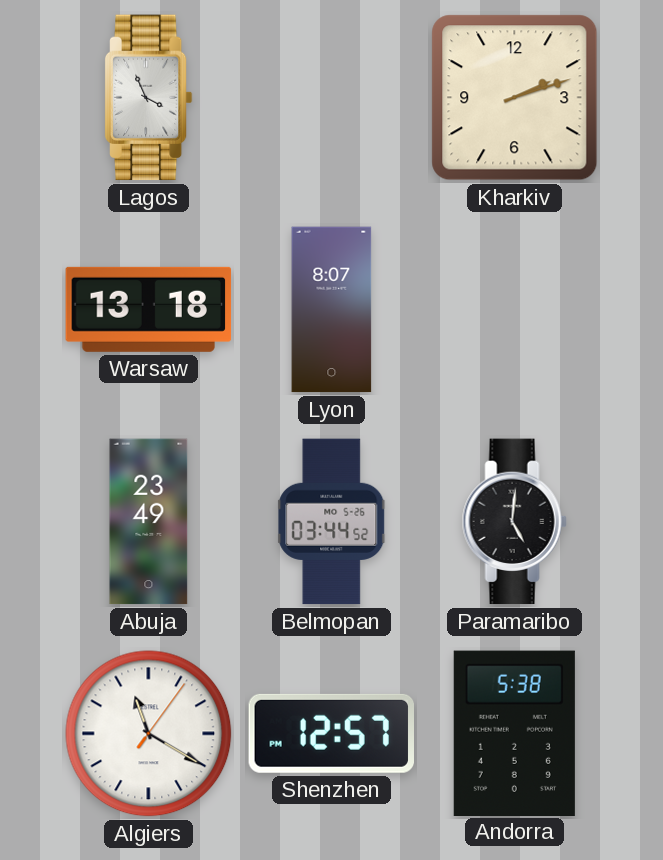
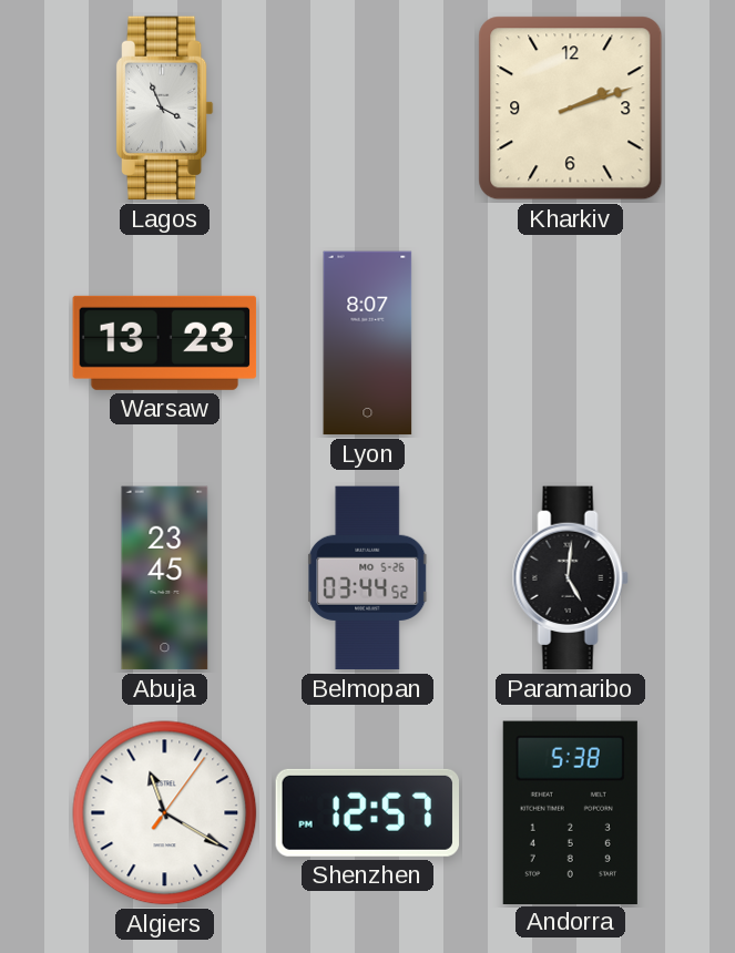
Warsaw: 13:18 -> 13:23
Abuja: 23:49 -> 23:45
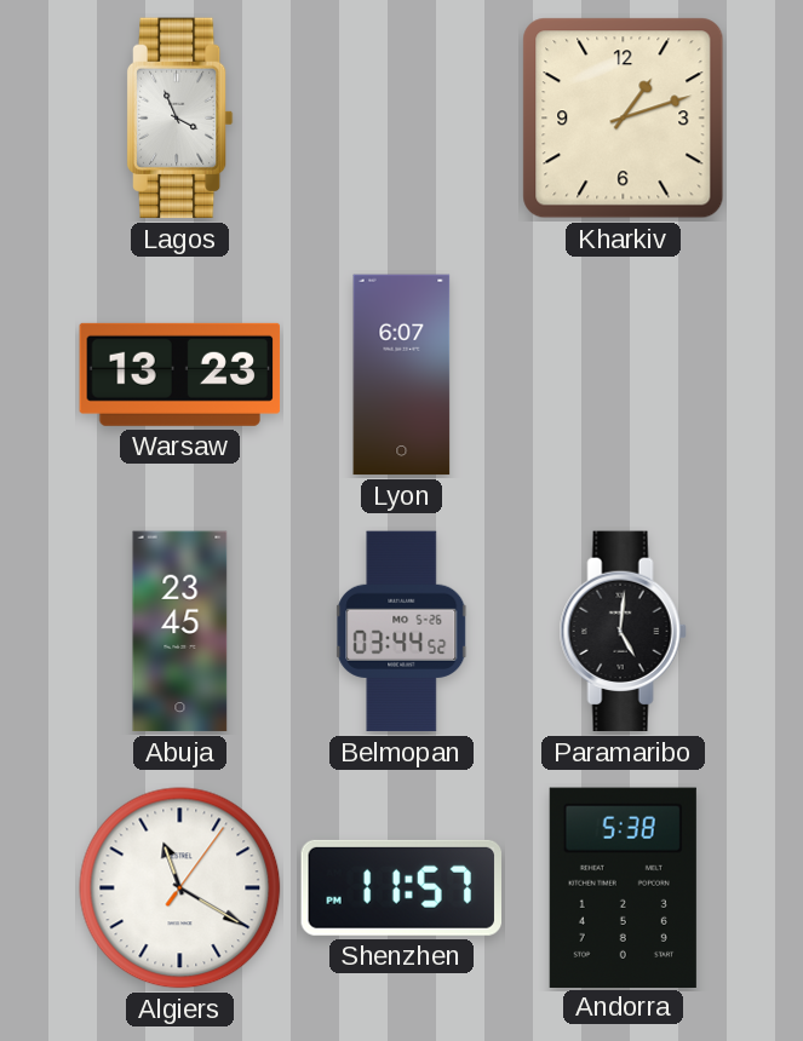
Kharkiv: 2:12 -> 1:12
Lyon: 8:07 -> 6:07
Shenzhen: 12:57 -> 11:57
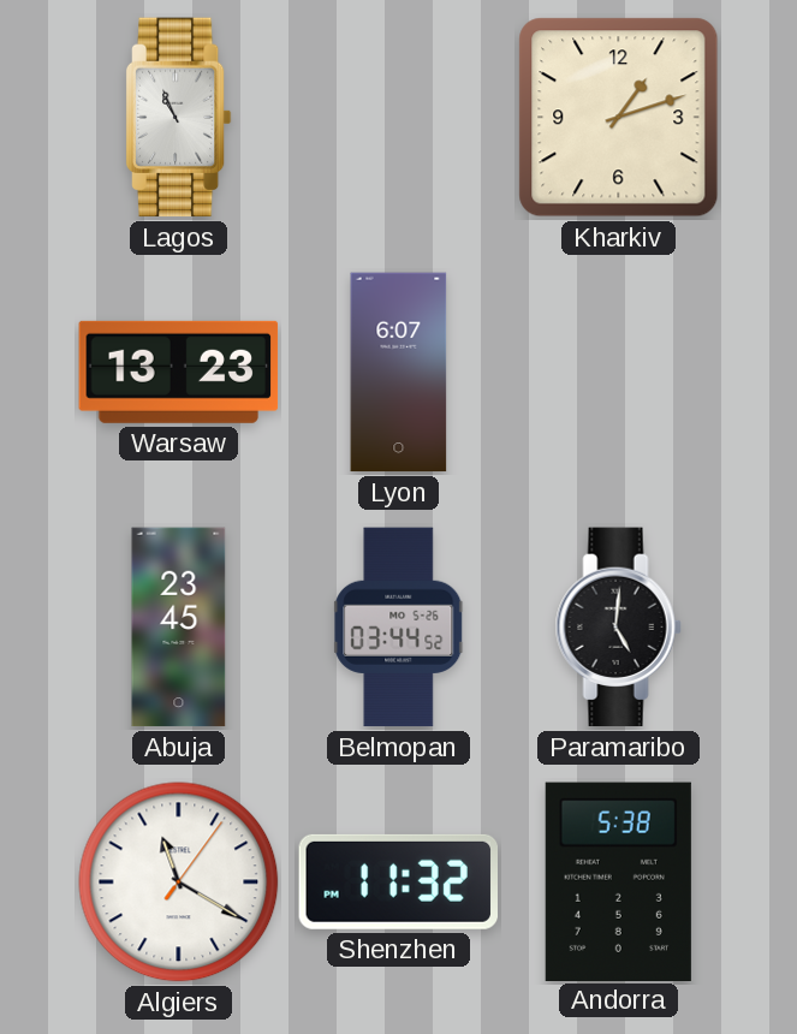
Lagos: 3:56 -> 10:56
Shenzhen: 11:57 -> 11:32
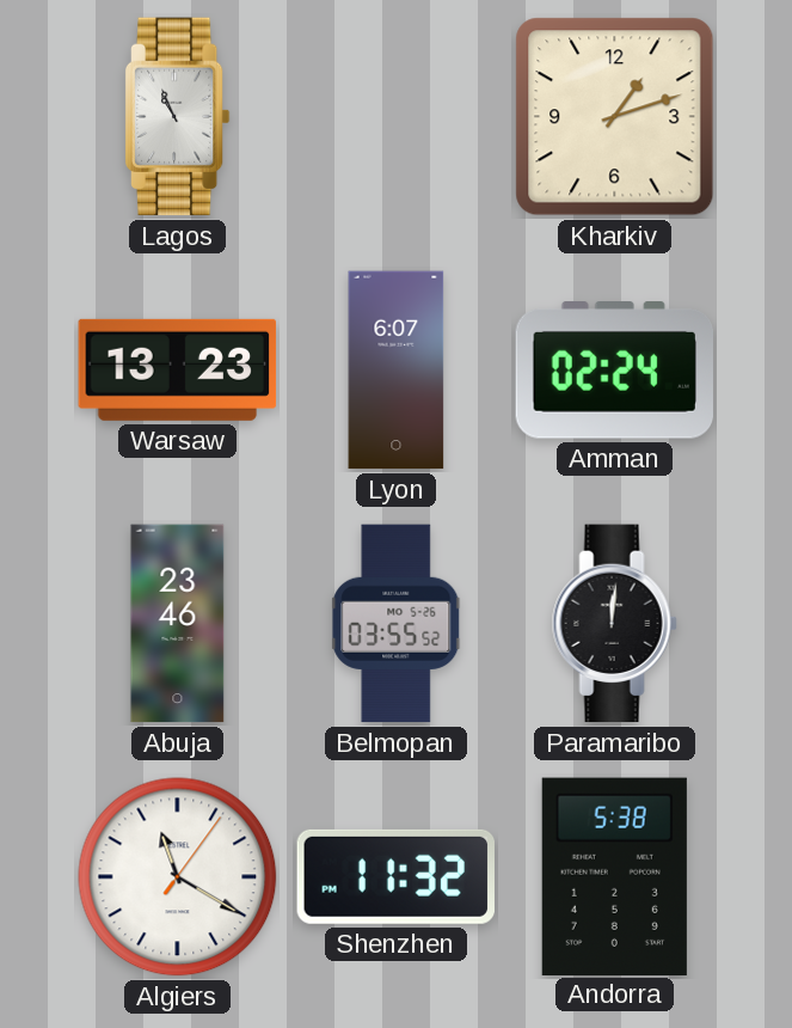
Amman: none -> 02:24
Abuja: 23:45 -> 23:46
Belmopan: 03:44 -> 03:55
Paramaribo: 5:01 -> 12:01
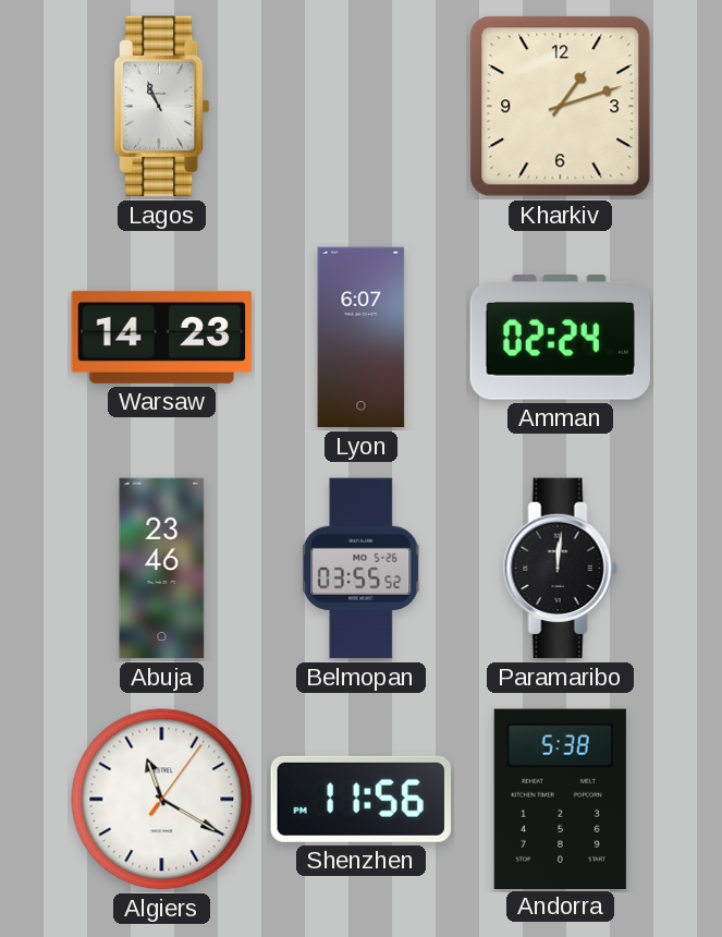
Warsaw: 13:23 -> 14:23
Shenzhen: 11:32 -> 11:56
